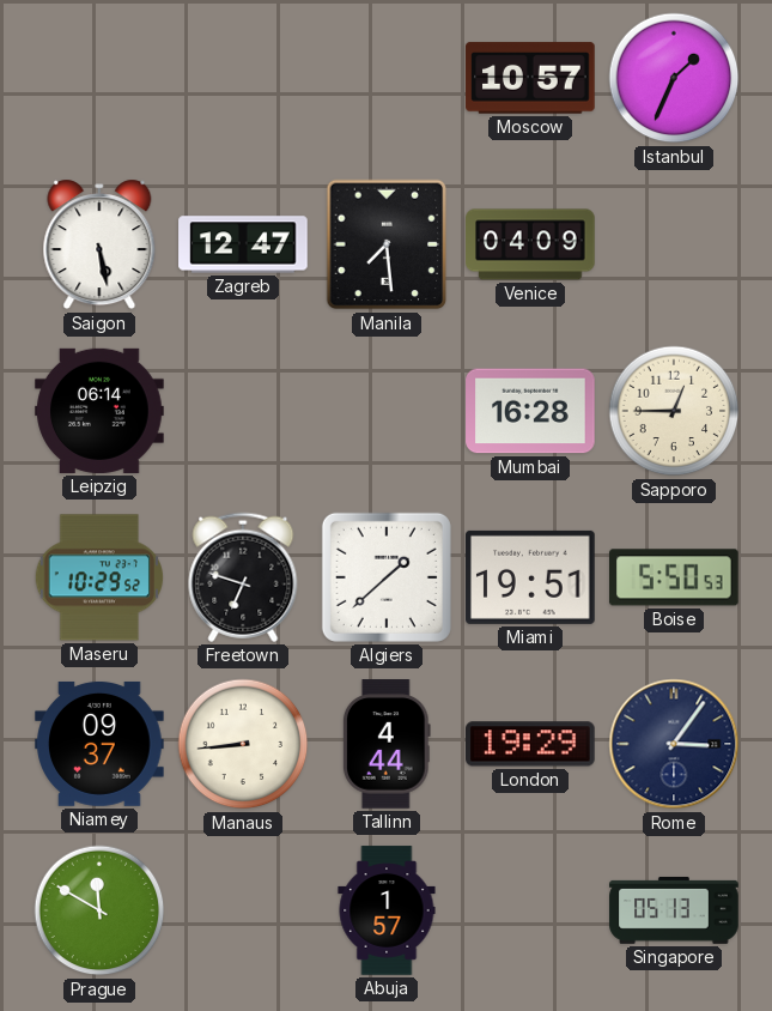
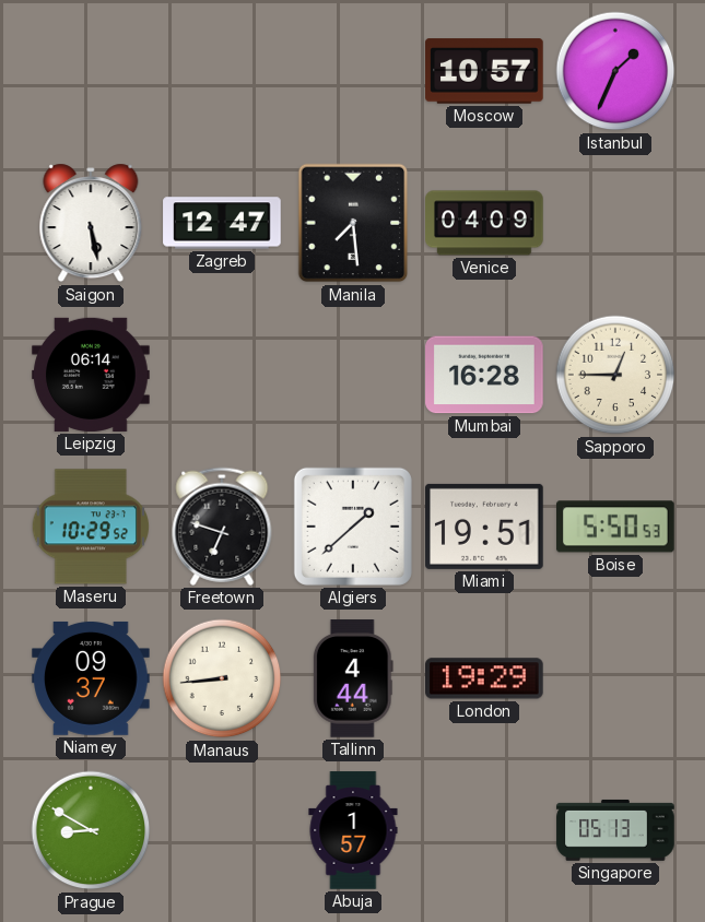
Rome: 3:06 -> none
Prague: 11:50 -> 8:50
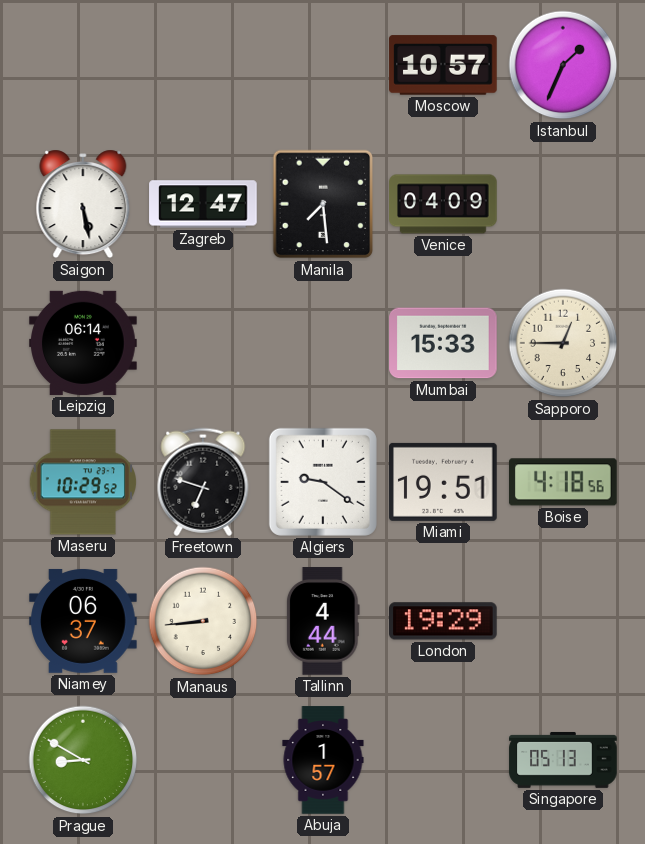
Mumbai: 16:28 -> 15:33
Algiers: 1:38 -> 9:21
Boise: 5:50 -> 4:18
Niamey: 09:37 -> 06:37
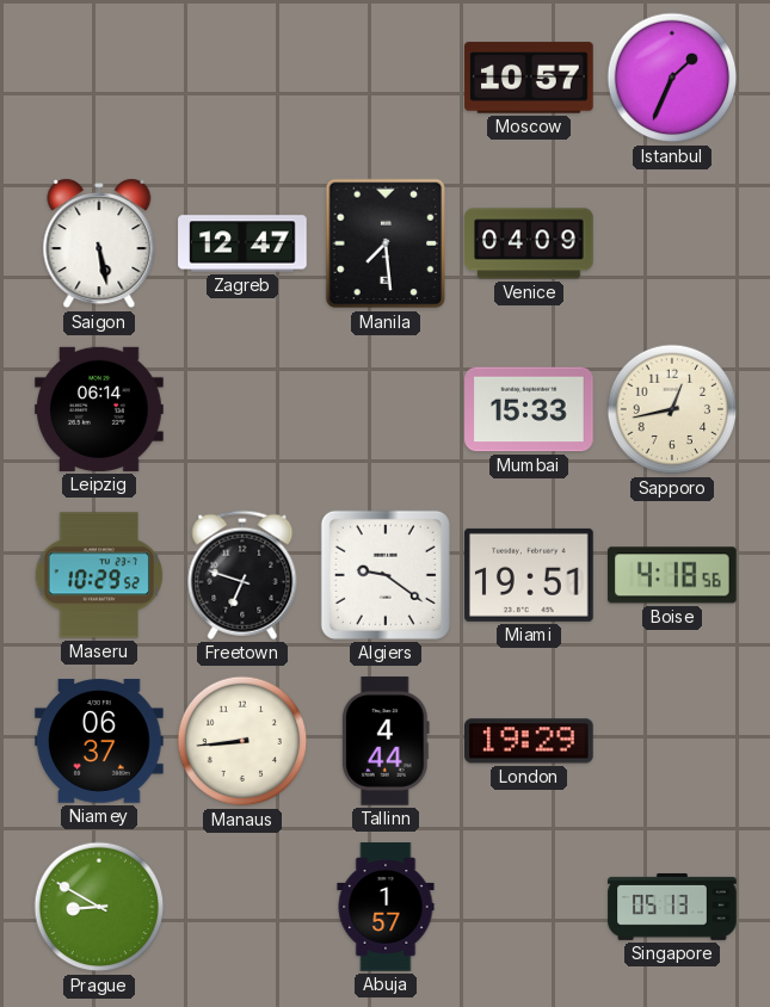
Sapporo: 12:45 -> 12:43
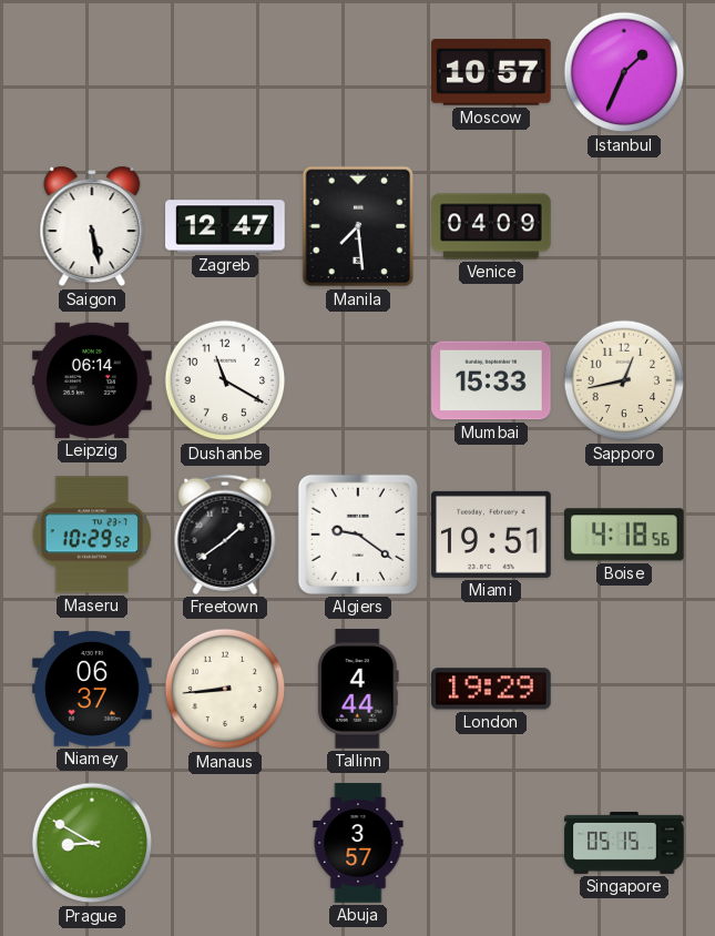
Dushanbe: none -> 11:20
Freetown: 6:48 -> 1:39
Abuja: 1:57 -> 3:57
Singapore: 05:13 -> 05:15
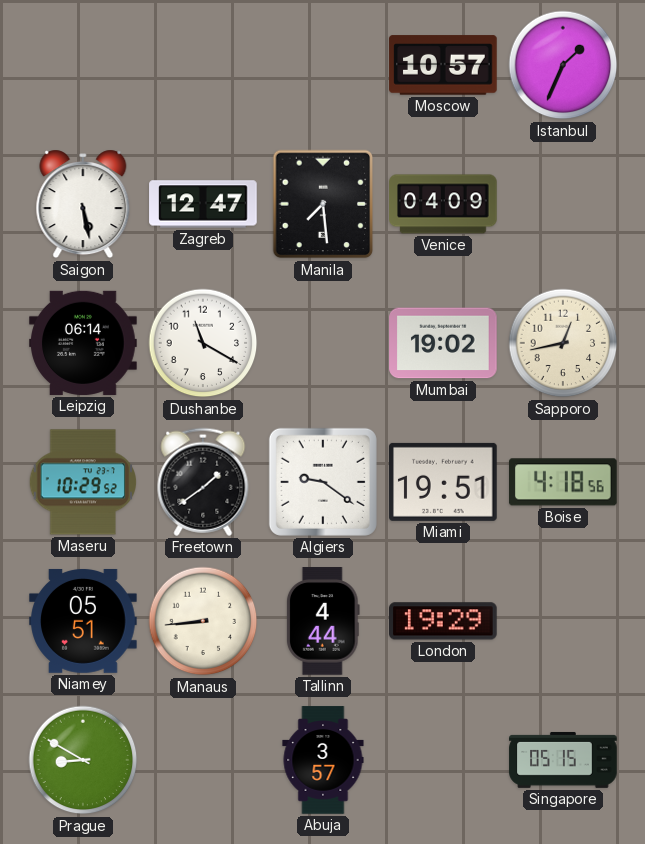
Mumbai: 15:33 -> 19:02
Niamey: 06:37 -> 05:51
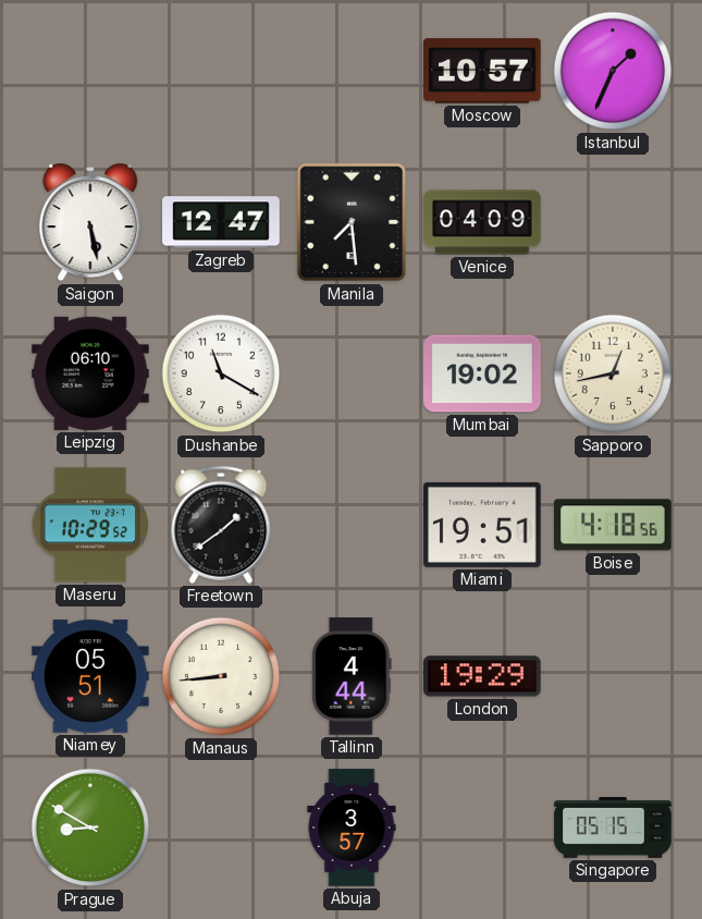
Leipzig: 06:14 -> 06:10
Algiers: 9:21 -> none
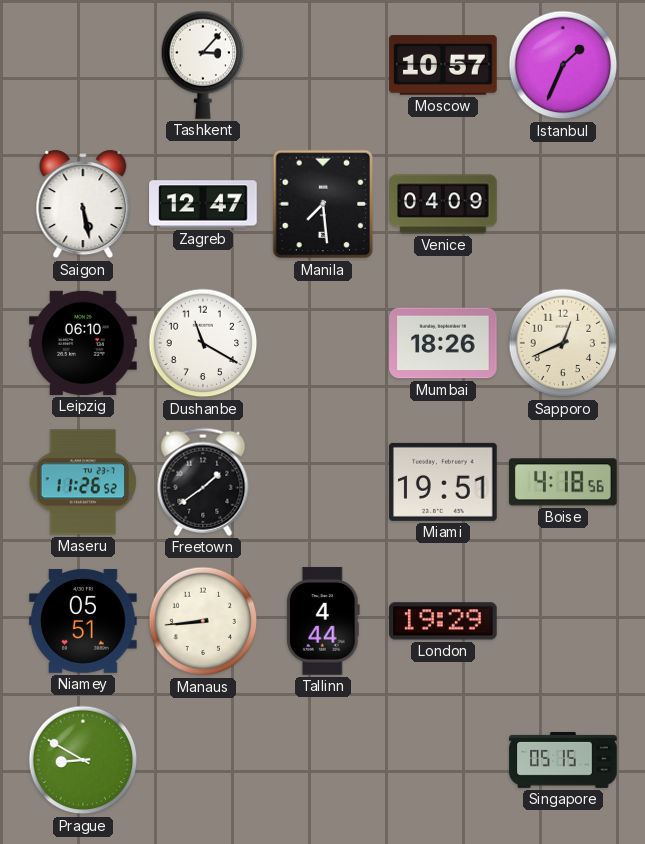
Tashkent: none -> 3:07
Mumbai: 19:02 -> 18:26
Sapporo: 12:43 -> 12:41
Maseru: 10:29 -> 11:26
Abuja: 3:57 -> none
